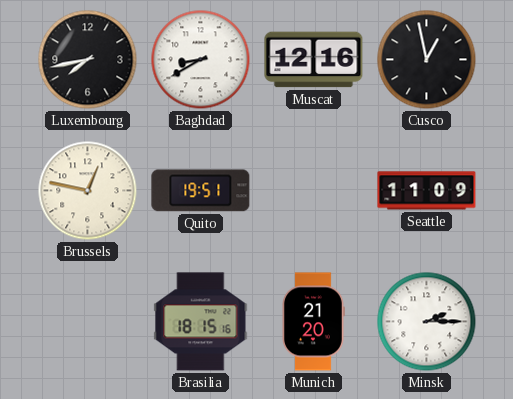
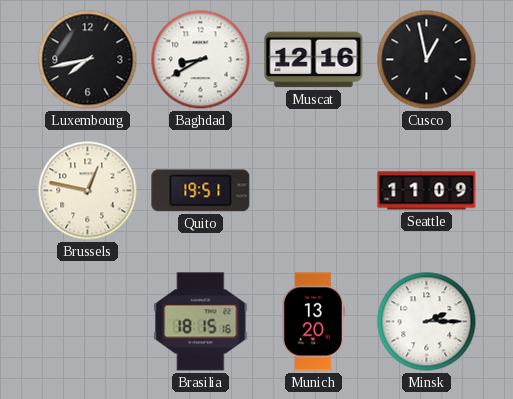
Munich: 21:20 -> 13:20
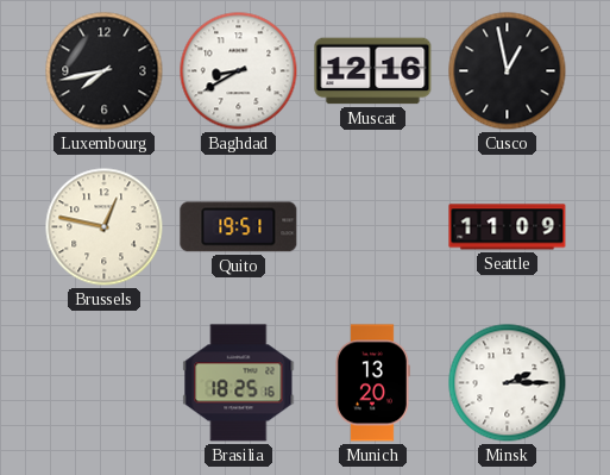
Brasilia: 18:15 -> 18:25
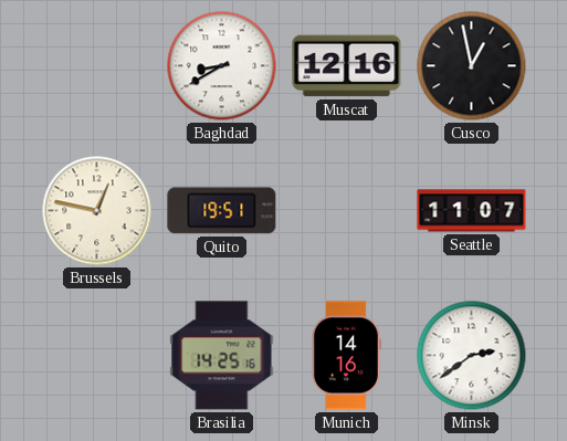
Luxembourg: 7:43 -> none
Seattle: 11:09 -> 11:07
Brasilia: 18:25 -> 14:25
Munich: 13:20 -> 14:16
Minsk: 2:15 -> 2:39
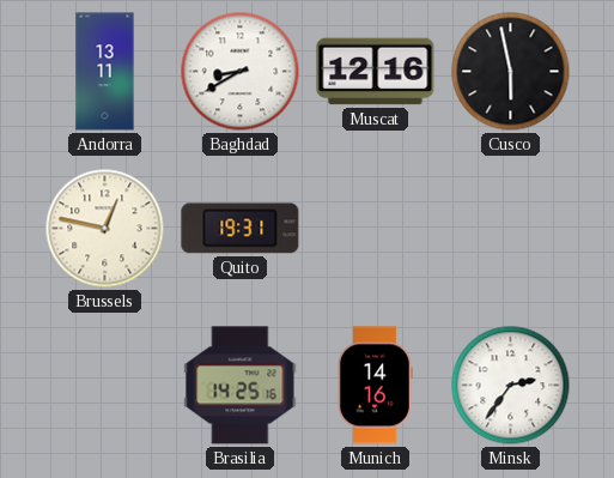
Andorra: none -> 13:11
Cusco: 12:58 -> 5:58
Quito: 19:51 -> 19:31
Seattle: 11:07 -> none
Minsk: 2:39 -> 2:36
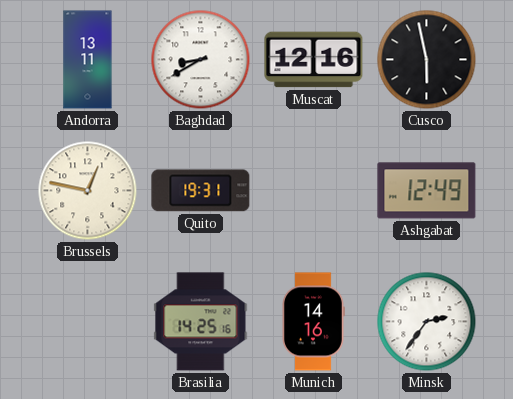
Ashgabat: none -> 12:49
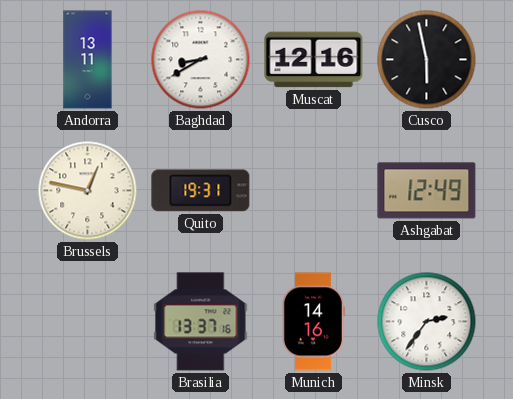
Brasilia: 14:25 -> 13:37
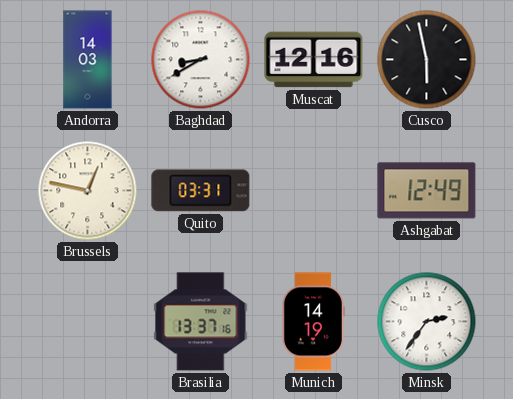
Andorra: 13:11 -> 14:03
Quito: 19:31 -> 03:31
Munich: 14:16 -> 14:19
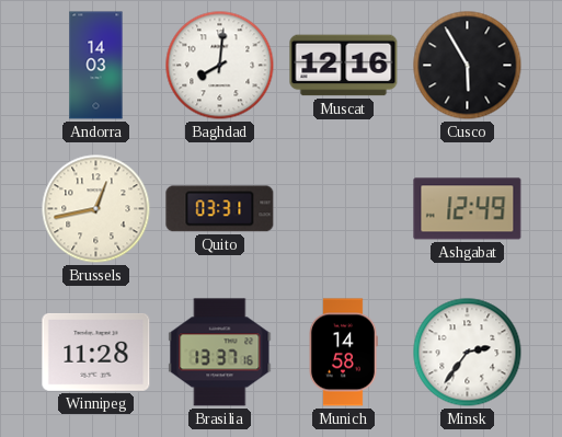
Baghdad: 8:40 -> 8:01
Cusco: 5:58 -> 5:55
Brussels: 12:47 -> 12:43
Winnipeg: none -> 11:28
Munich: 14:19 -> 14:58
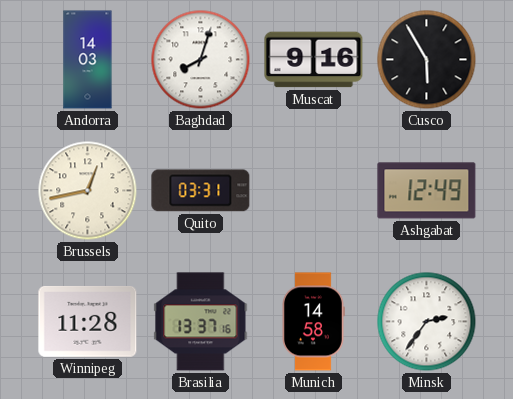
Baghdad: 8:01 -> 8:03
Muscat: 12:16 -> 9:16
